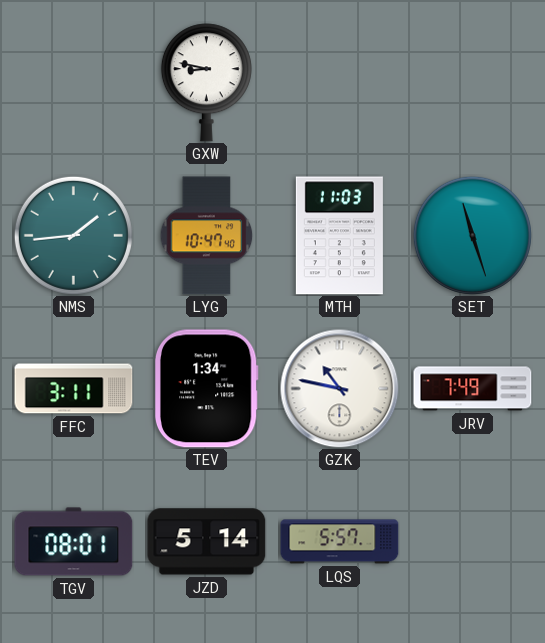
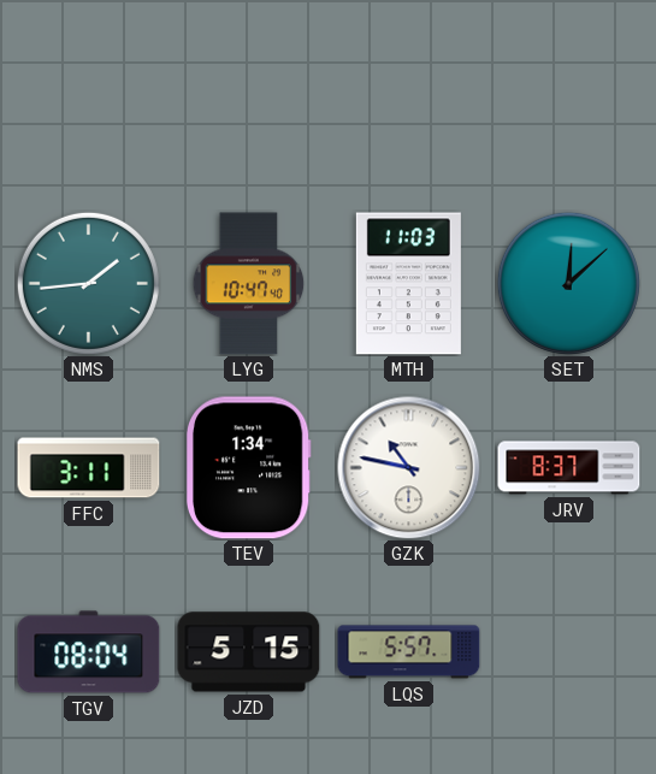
GXW: 8:47 -> none
SET: 11:27 -> 12:08
JRV: 7:49 -> 8:37
TGV: 08:01 -> 08:04
JZD: 5:14 -> 5:15
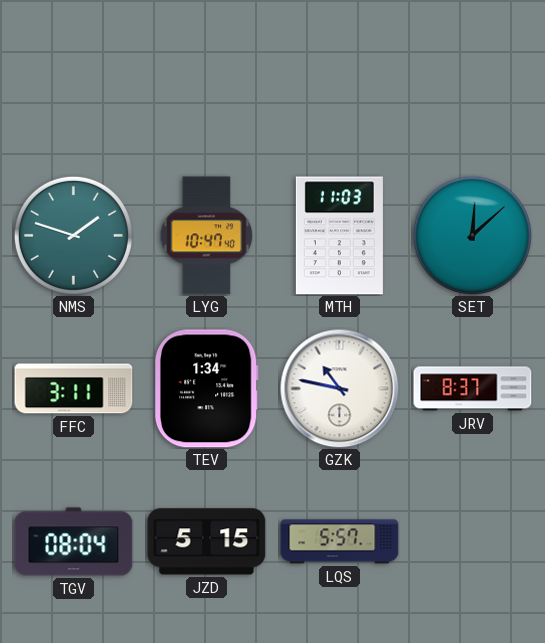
NMS: 1:44 -> 1:48
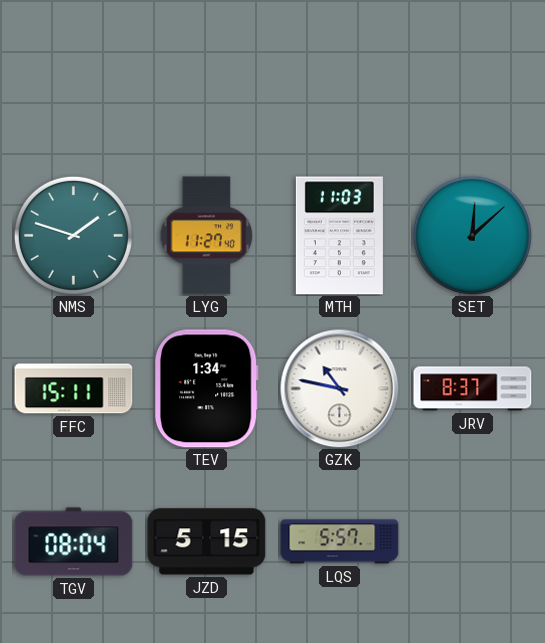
LYG: 10:47 -> 11:27
FFC: 3:11 -> 15:11
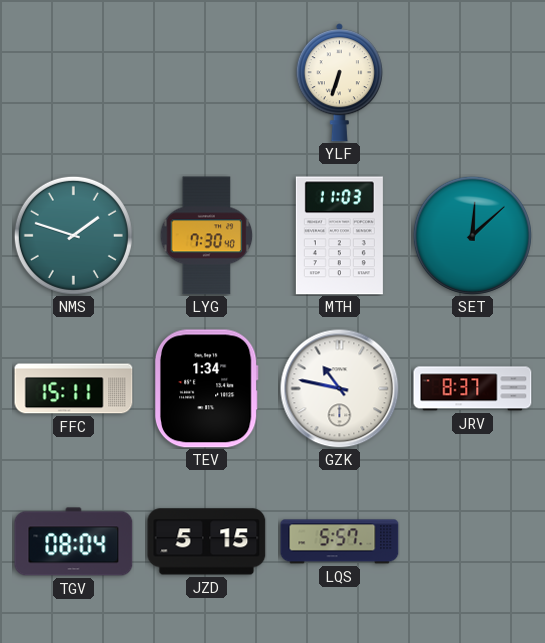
YLF: none -> 6:33
LYG: 11:27 -> 7:30
